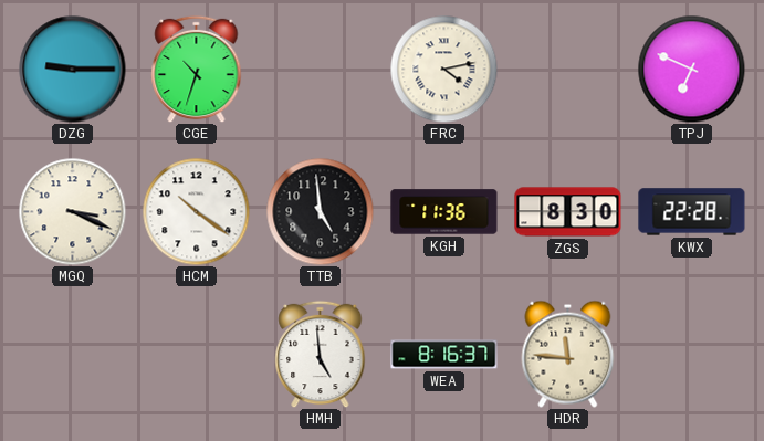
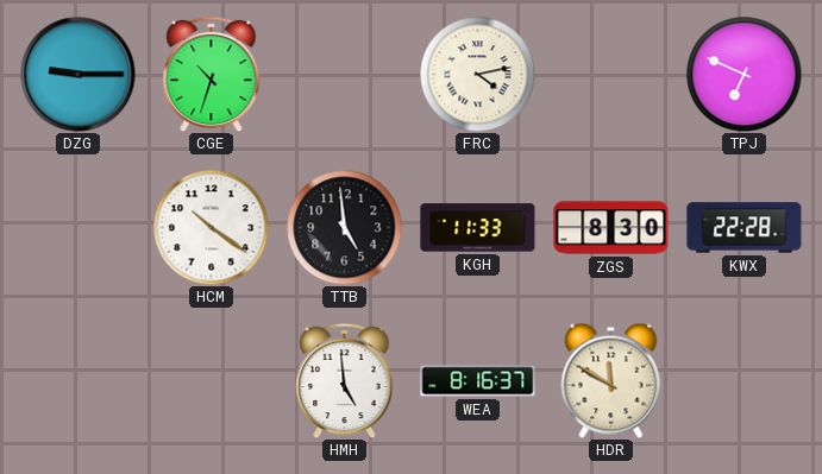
MGQ: 3:19 -> none
KGH: 11:36 -> 11:33
HDR: 11:46 -> 11:50
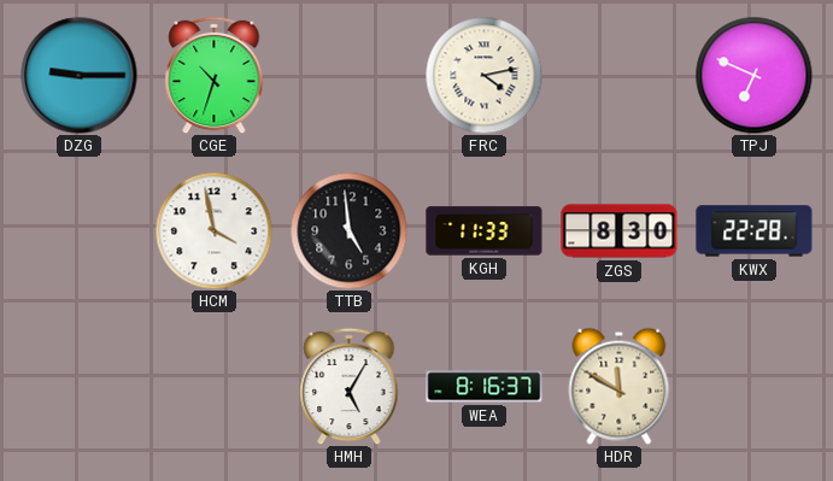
HCM: 10:21 -> 3:58
HMH: 4:59 -> 5:05
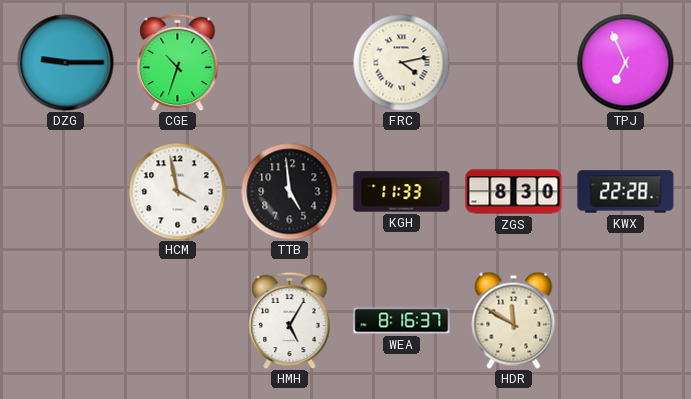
TPJ: 6:49 -> 6:56
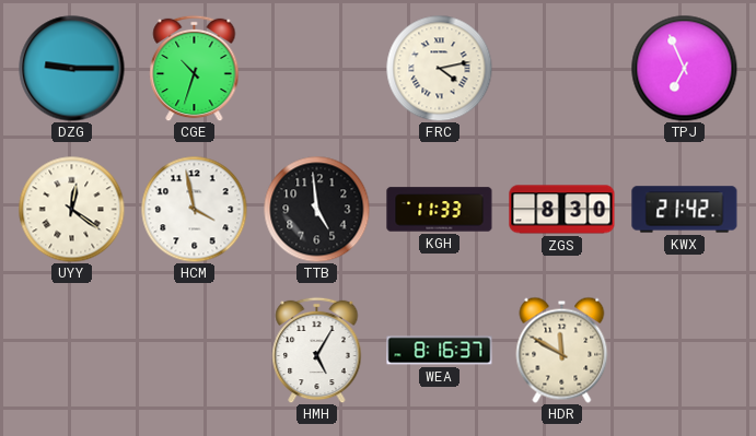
UYY: none -> 12:21
KWX: 22:28 -> 21:42
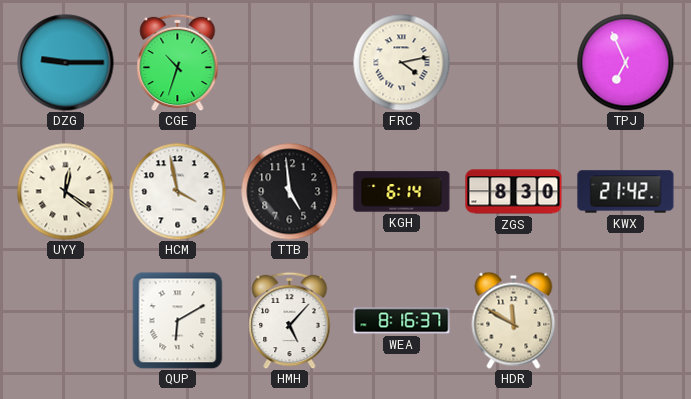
KGH: 11:33 -> 6:14
QUP: none -> 6:10
HMH: 5:05 -> 5:07
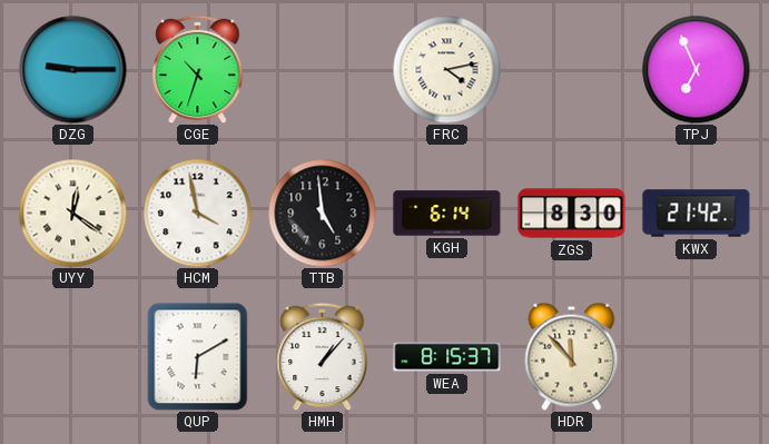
HMH: 5:07 -> 1:07
WEA: 8:16 -> 8:15
HDR: 11:50 -> 11:53
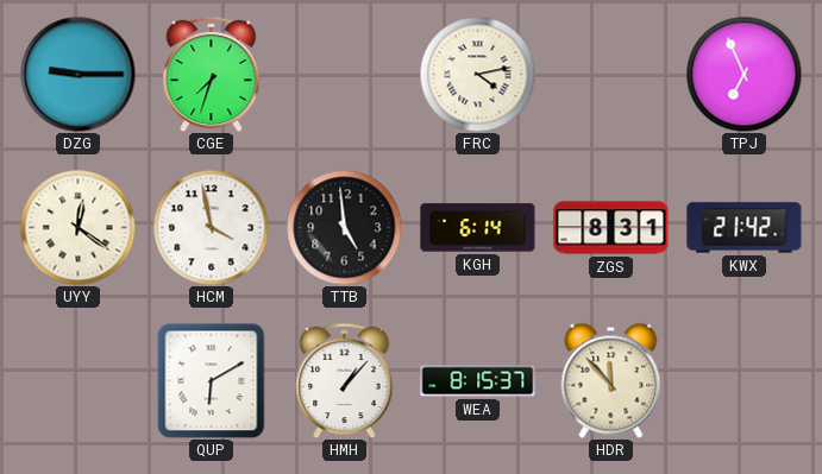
CGE: 10:33 -> 7:33
ZGS: 8:30 -> 8:31
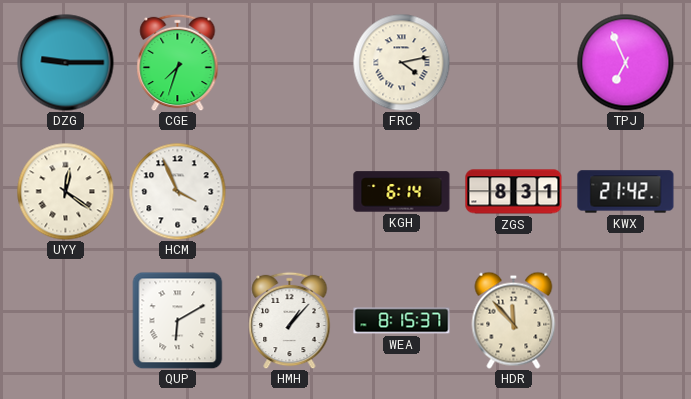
HCM: 3:58 -> 3:56
TTB: 4:59 -> none
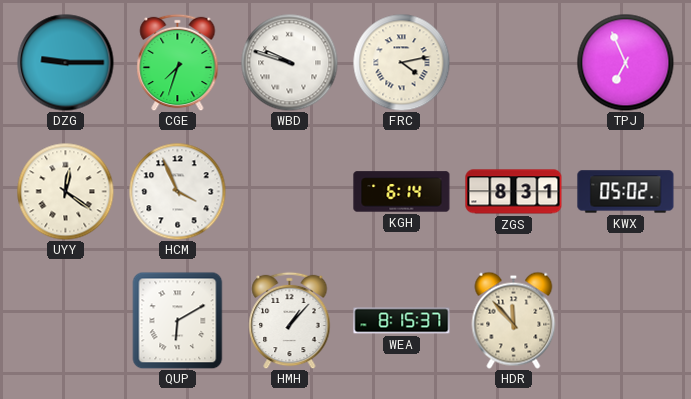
WBD: none -> 9:48
KWX: 21:42 -> 05:02
